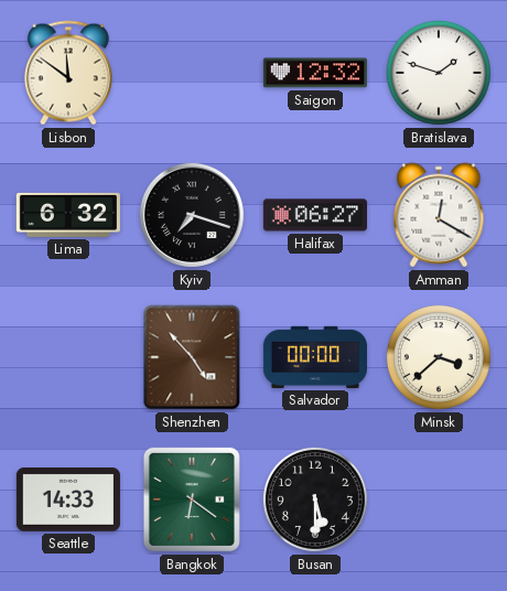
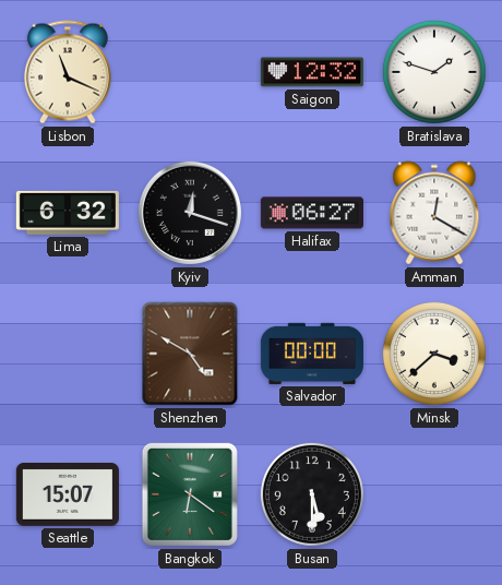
Lisbon: 11:51 -> 11:19
Kyiv: 7:18 -> 12:18
Shenzhen: 4:53 -> 4:50
Seattle: 14:33 -> 15:07
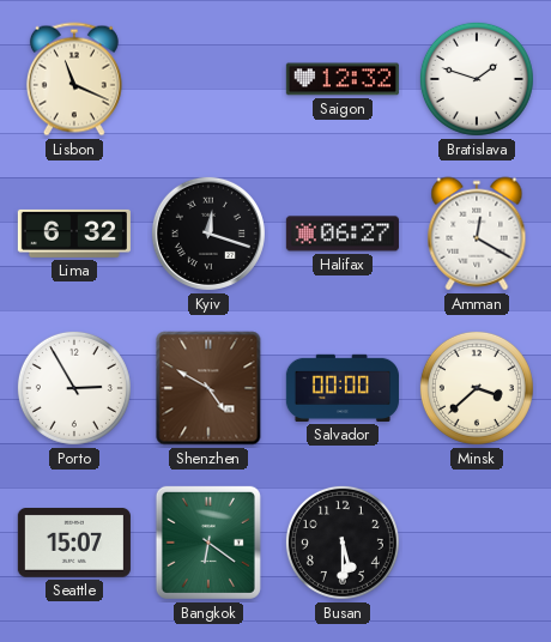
Porto: none -> 2:55
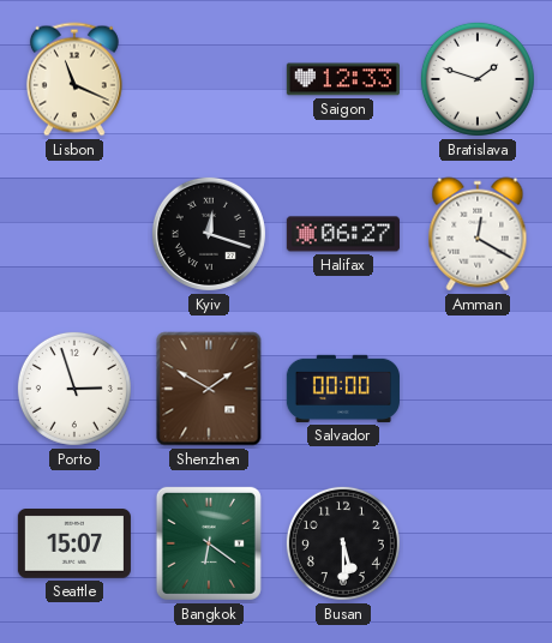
Saigon: 12:32 -> 12:33
Lima: 6:32 -> none
Porto: 2:55 -> 2:57
Shenzhen: 4:50 -> 1:50
Minsk: 3:38 -> none
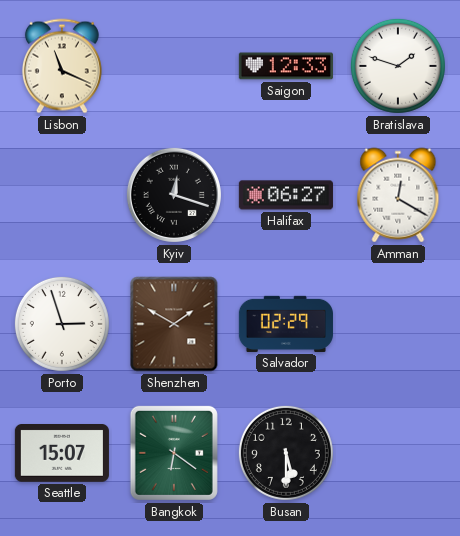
Salvador: 00:00 -> 02:29
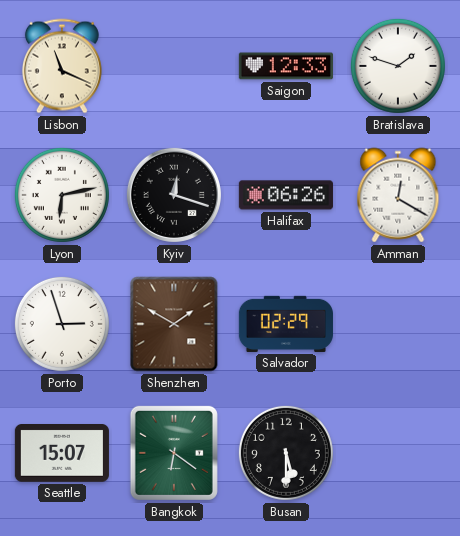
Lyon: none -> 6:13
Halifax: 06:27 -> 06:26
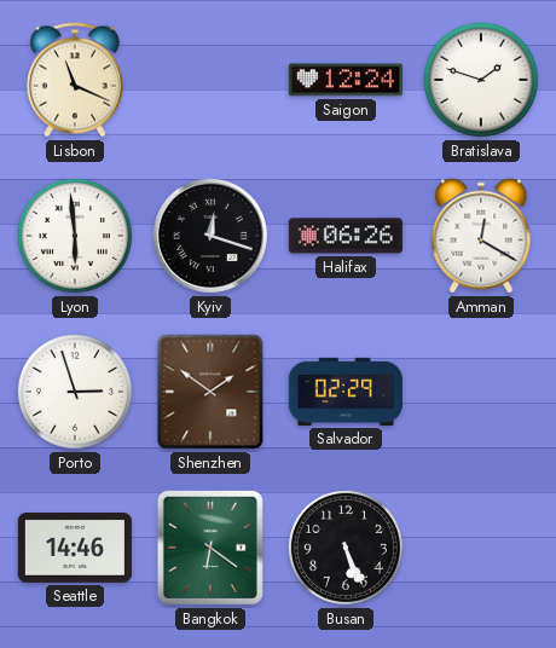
Saigon: 12:33 -> 12:24
Lyon: 6:13 -> 5:59
Shenzhen: 1:50 -> 1:51
Seattle: 15:07 -> 14:46
Busan: 5:30 -> 5:26
